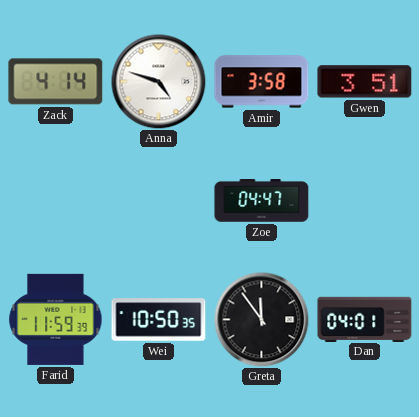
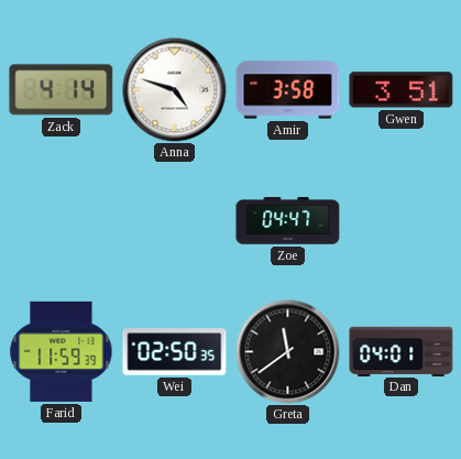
Wei: 10:50 -> 02:50
Greta: 11:54 -> 11:39
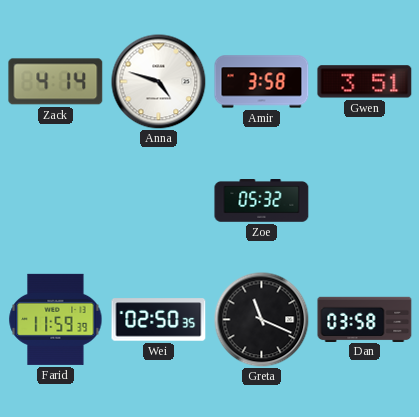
Zoe: 04:47 -> 05:32
Greta: 11:39 -> 11:19
Dan: 04:01 -> 03:58
